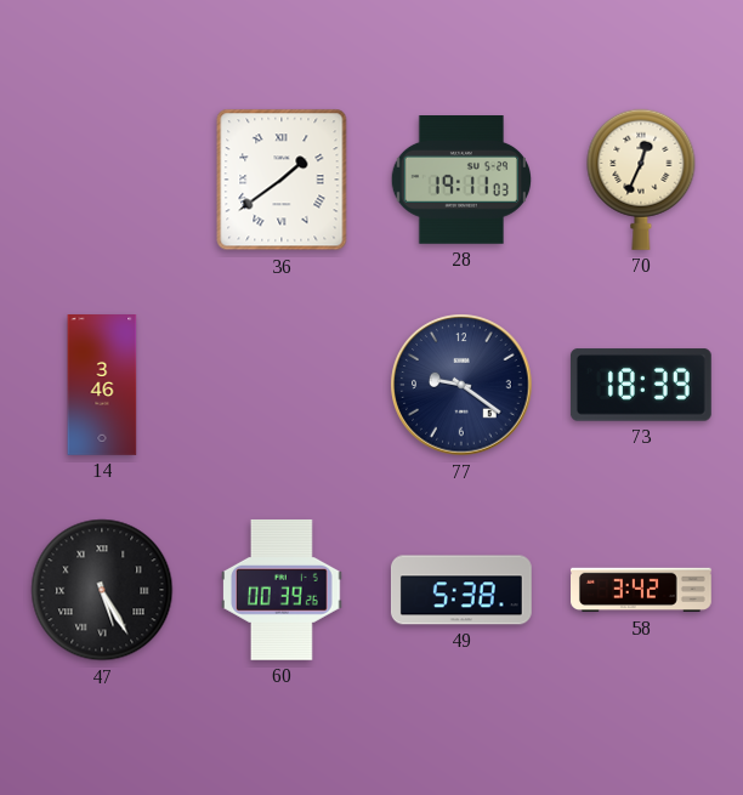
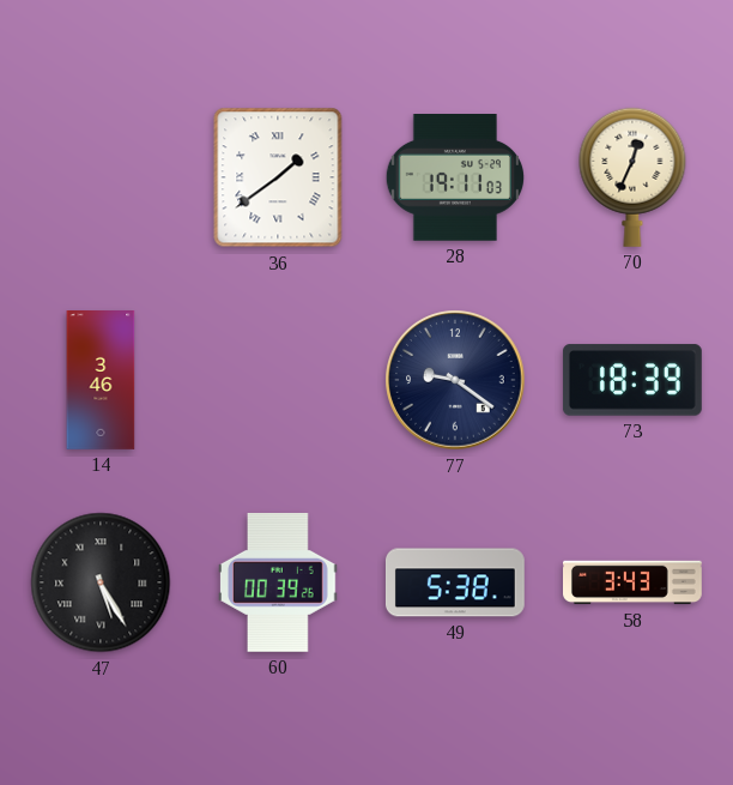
58: 3:42 -> 3:43
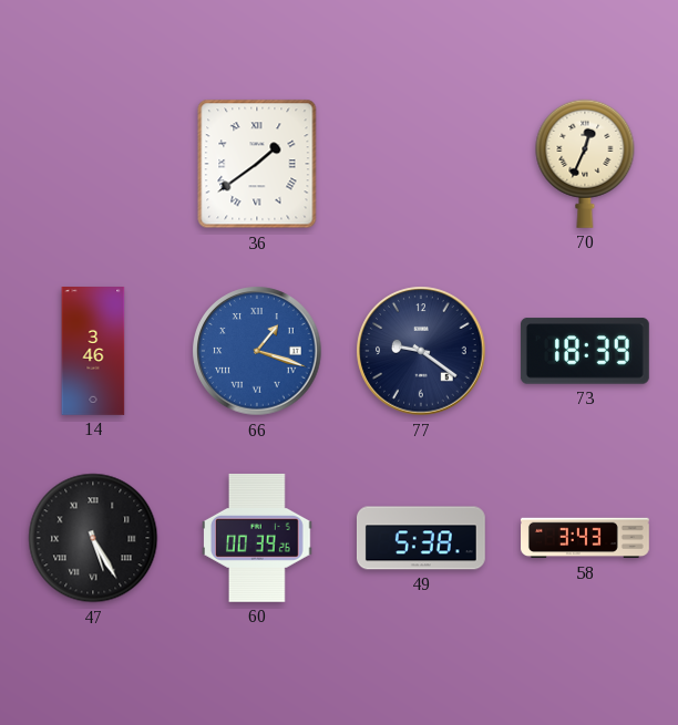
28: 19:11 -> none
66: none -> 1:18
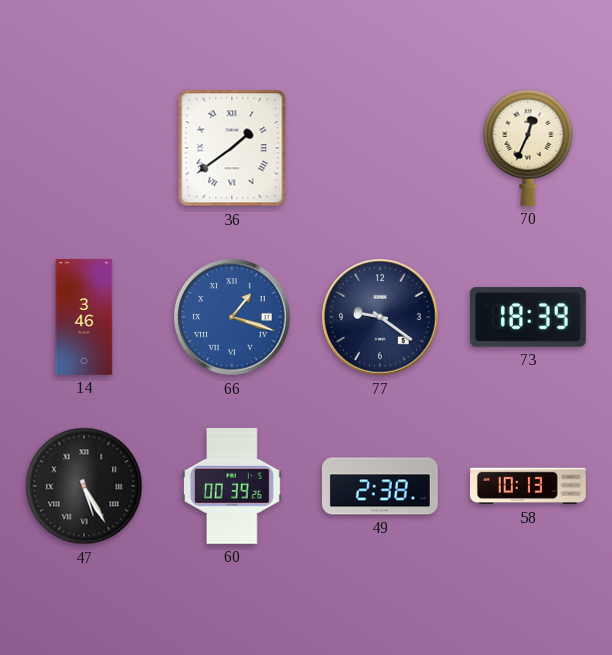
49: 5:38 -> 2:38
58: 3:43 -> 10:13
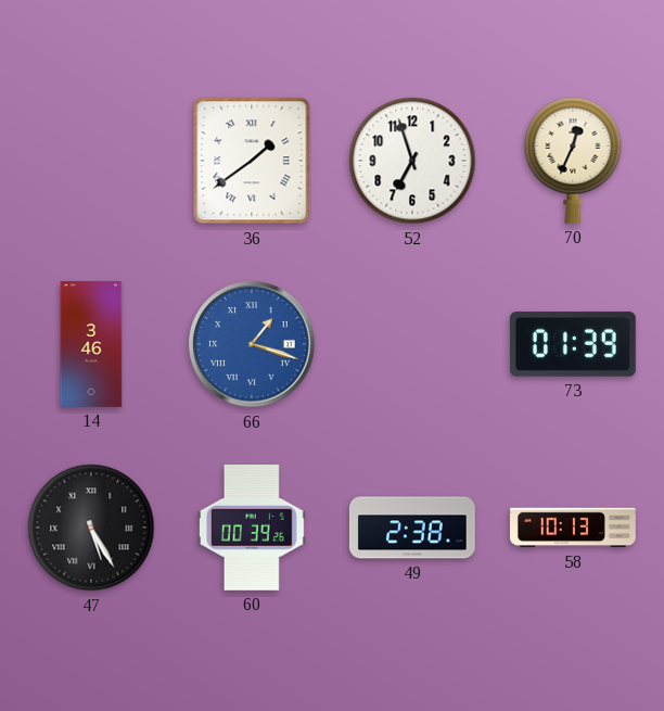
52: none -> 6:57
77: 9:21 -> none
73: 18:39 -> 01:39
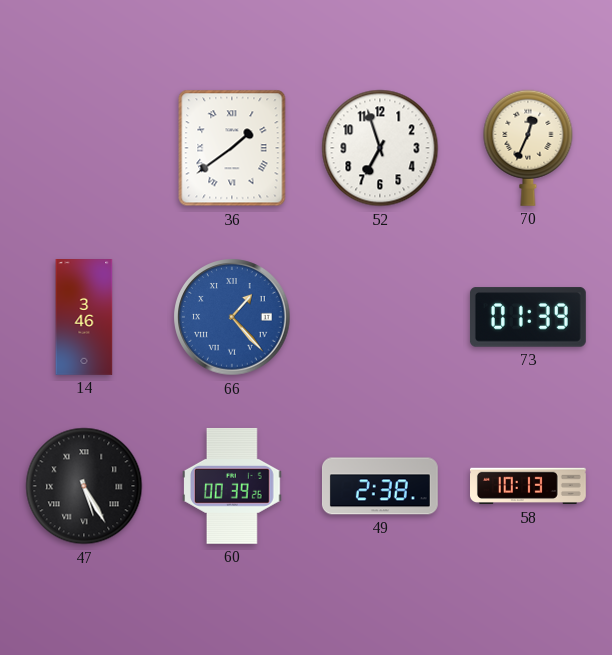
66: 1:18 -> 1:23
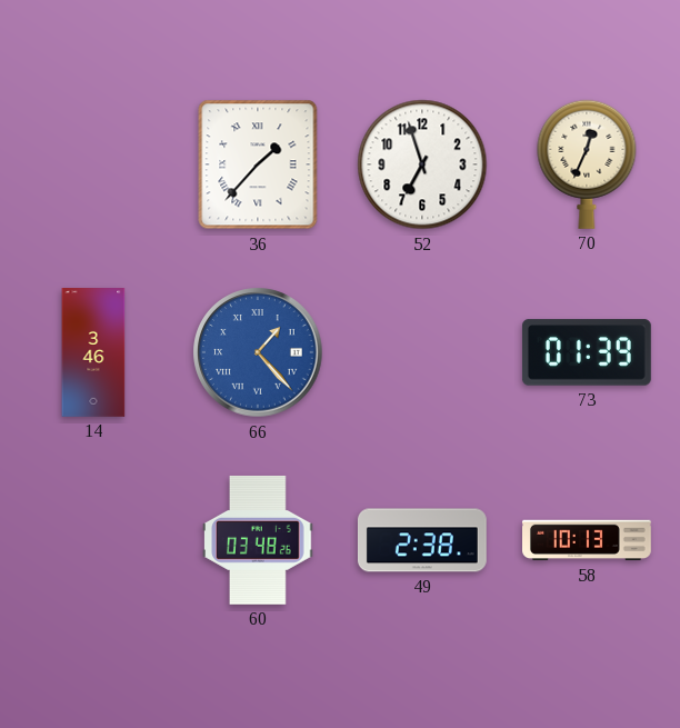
36: 1:39 -> 1:37
47: 5:25 -> none
60: 00:39 -> 03:48
